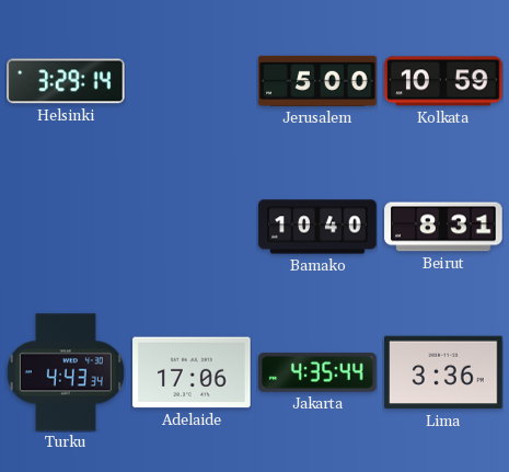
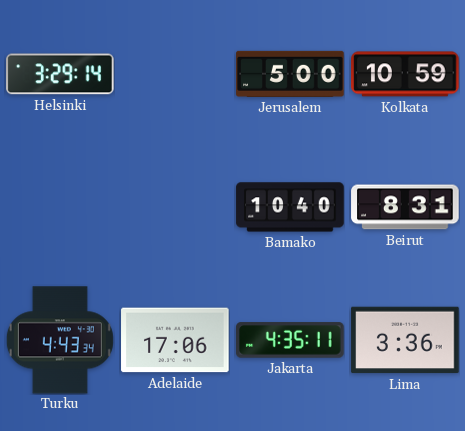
Jakarta: 4:35:44 -> 4:35:11
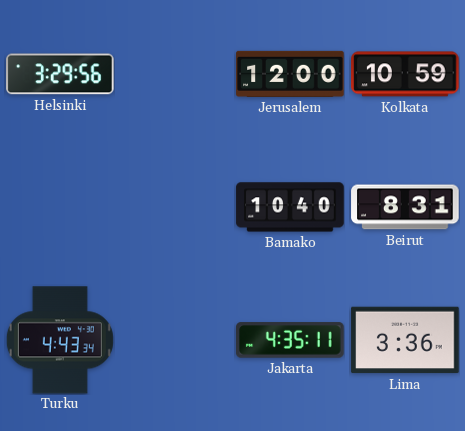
Helsinki: 3:29:14 -> 3:29:56
Jerusalem: 5:00 -> 12:00
Adelaide: 17:06 -> none
